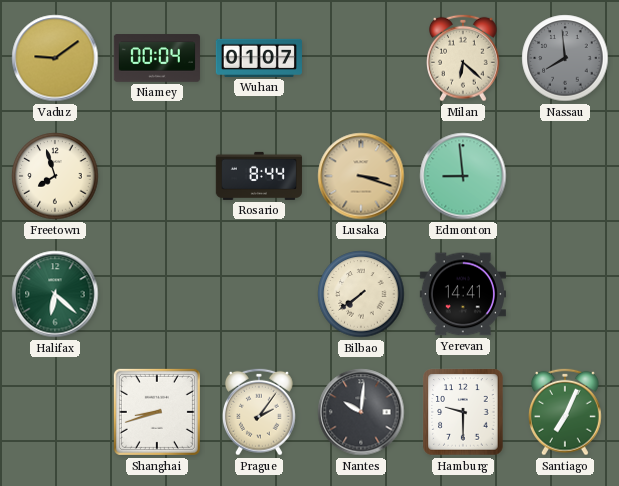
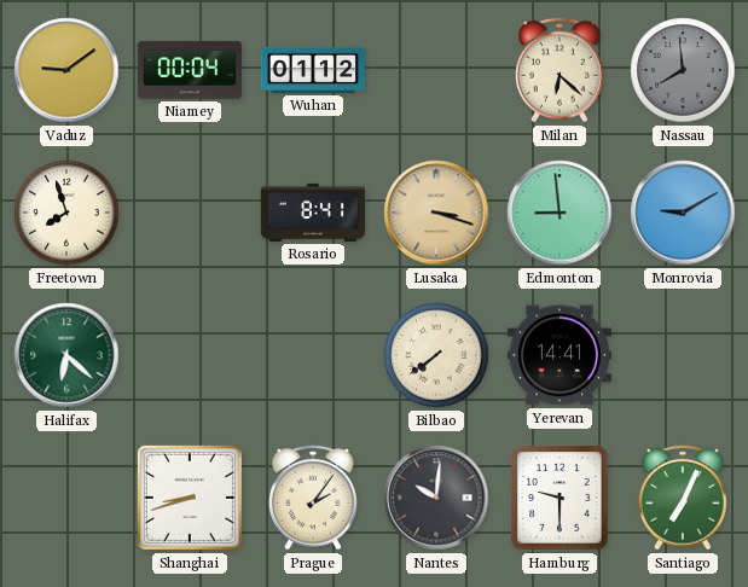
Wuhan: 01:07 -> 01:12
Rosario: 8:44 -> 8:41
Monrovia: none -> 9:10
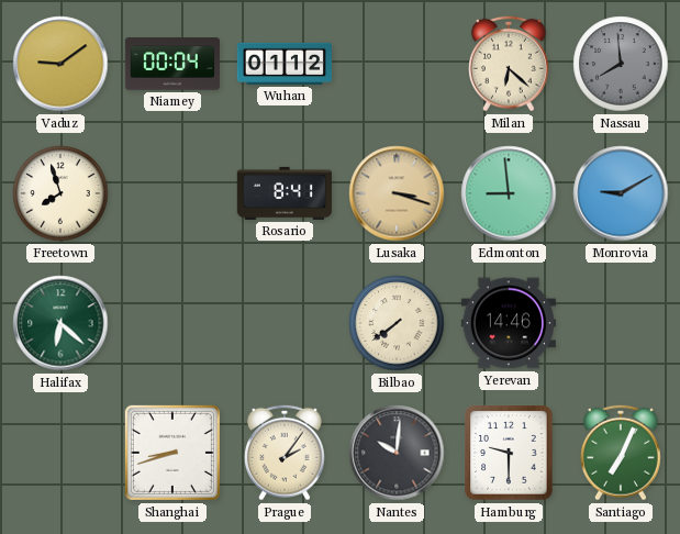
Yerevan: 14:41 -> 14:46
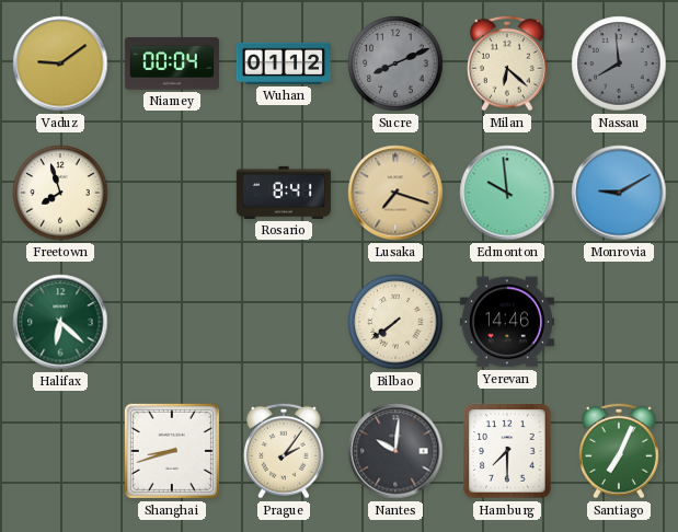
Sucre: none -> 8:11
Lusaka: 3:18 -> 7:18
Edmonton: 8:59 -> 9:59
Hamburg: 9:30 -> 7:30
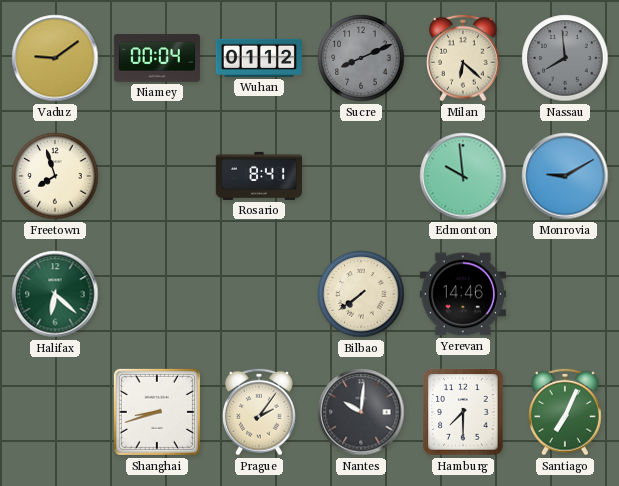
Lusaka: 7:18 -> none
